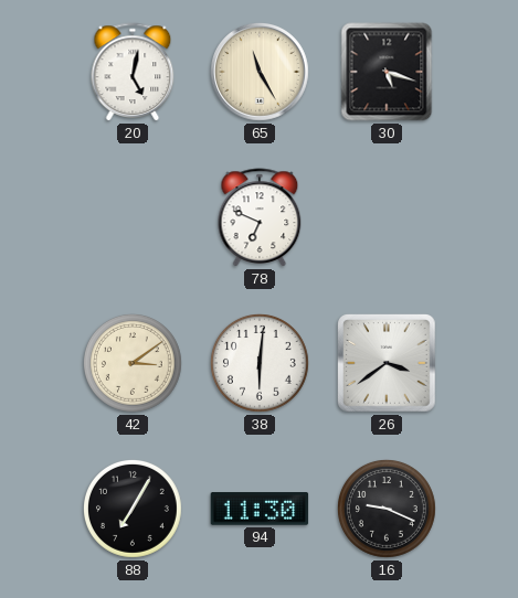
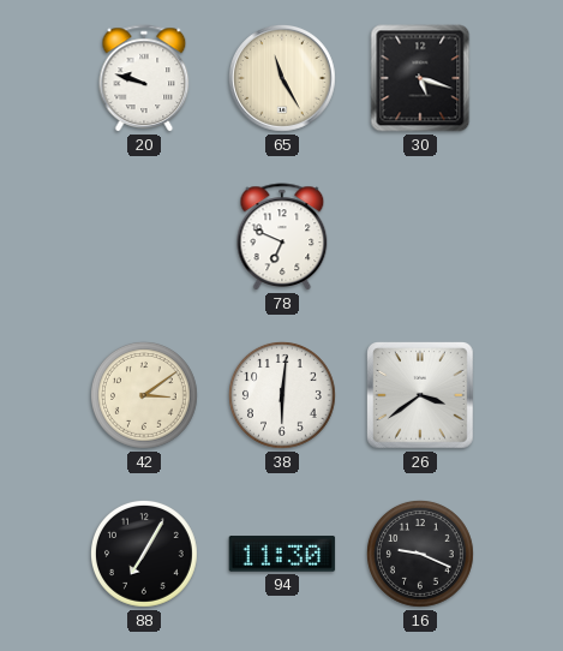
20: 5:02 -> 9:48
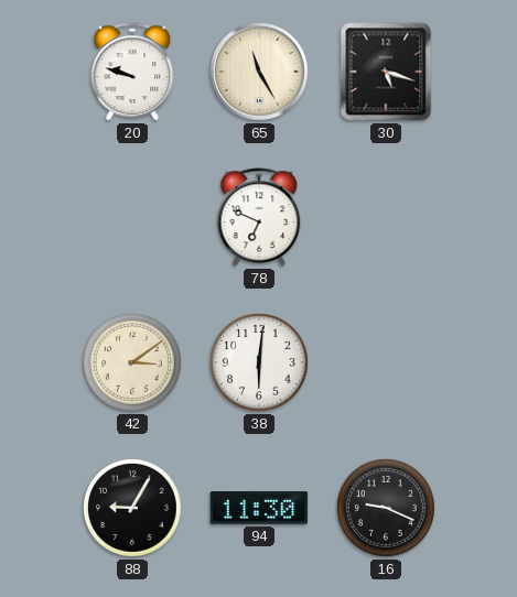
26: 3:39 -> none
88: 7:05 -> 9:05
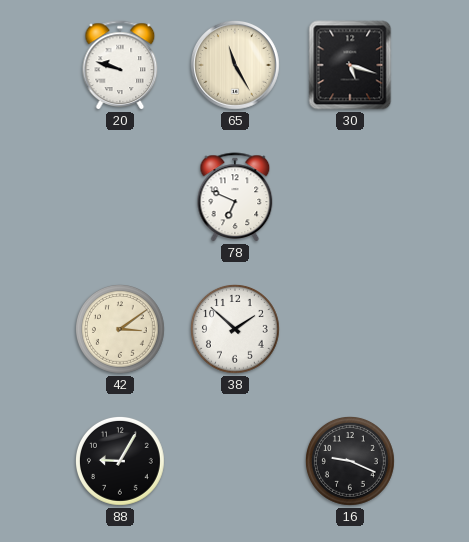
38: 6:01 -> 1:52
94: 11:30 -> none
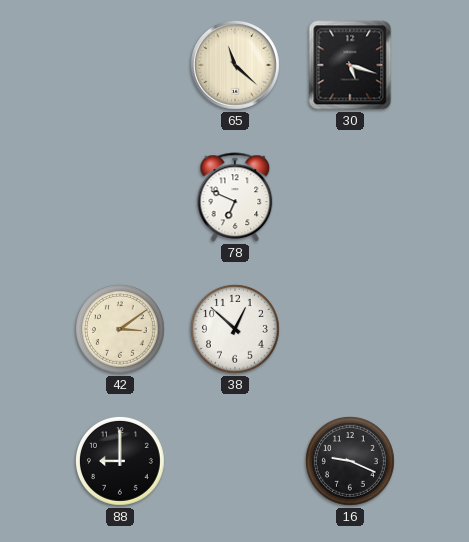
20: 9:48 -> none
65: 11:25 -> 11:22
38: 1:52 -> 12:52
88: 9:05 -> 9:00
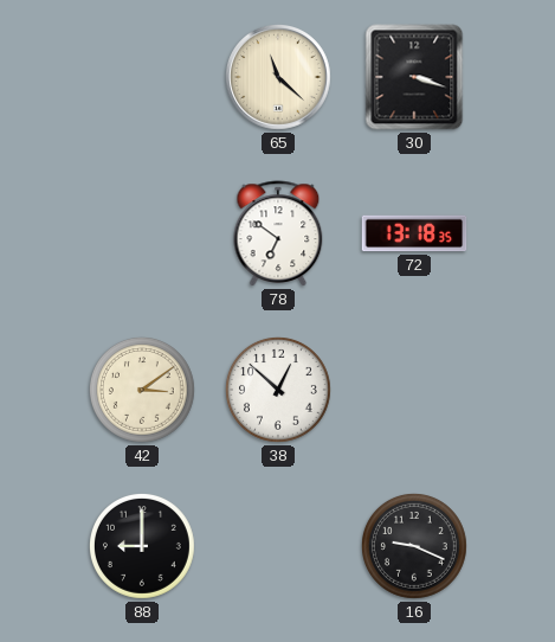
30: 5:18 -> 3:18
78: 6:49 -> 6:51
72: none -> 13:18
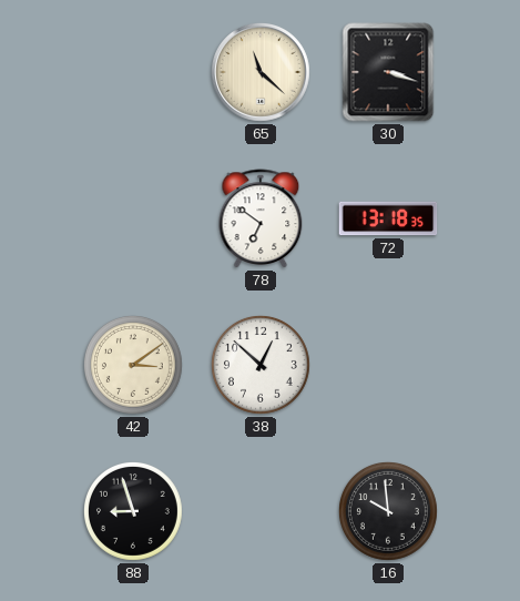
88: 9:00 -> 8:57
16: 9:19 -> 9:59
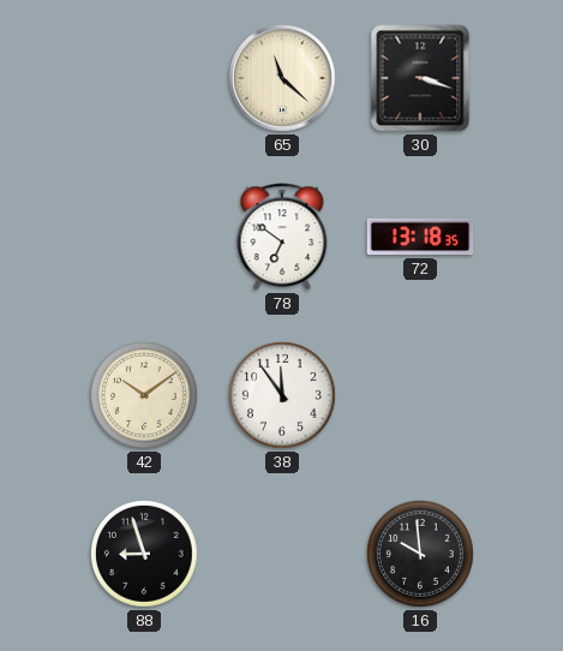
42: 3:09 -> 10:09
38: 12:52 -> 11:54
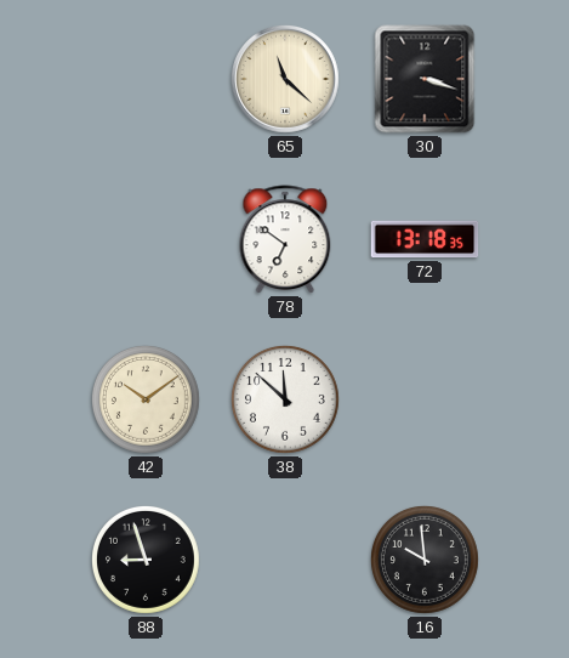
38: 11:54 -> 11:52
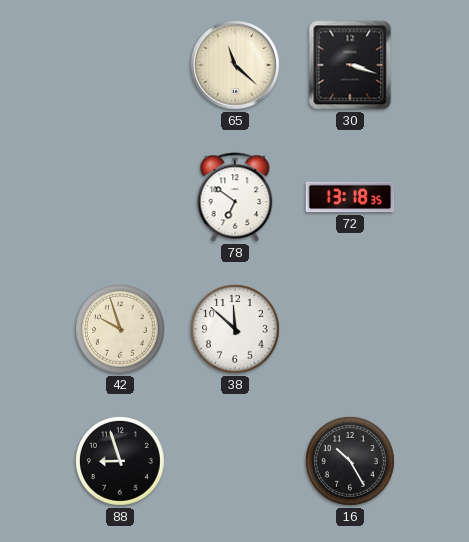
42: 10:09 -> 9:57
16: 9:59 -> 10:25
